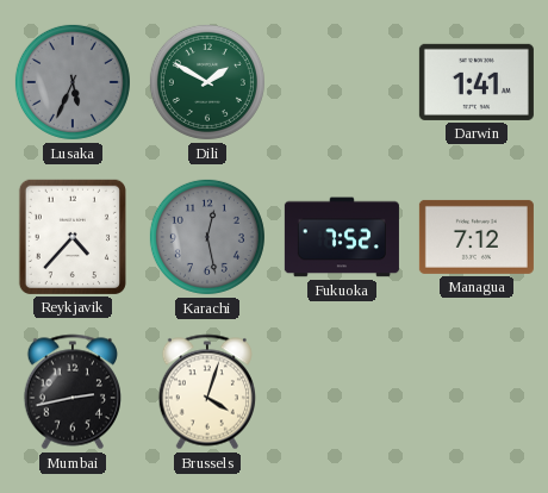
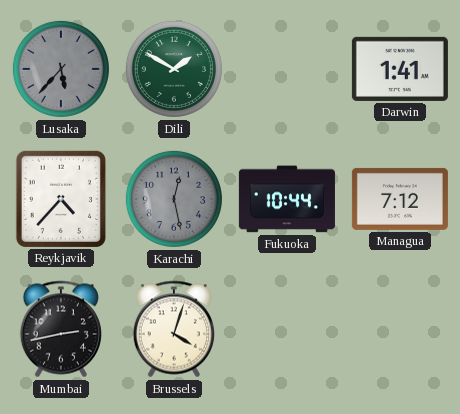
Lusaka: 5:34 -> 5:37
Fukuoka: 7:52 -> 10:44
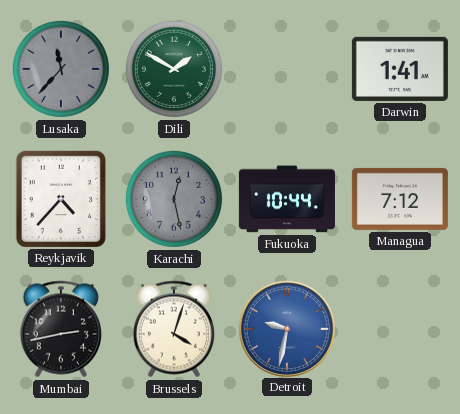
Lusaka: 5:37 -> 11:37
Detroit: none -> 9:32
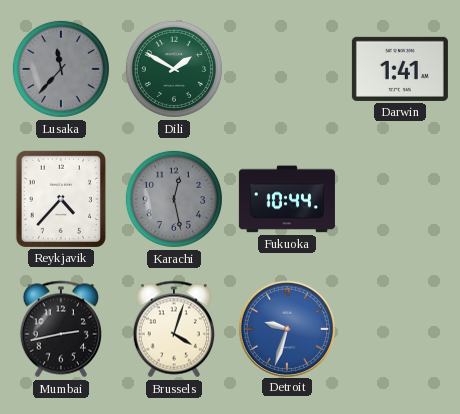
Managua: 7:12 -> none
Detroit: 9:32 -> 9:33
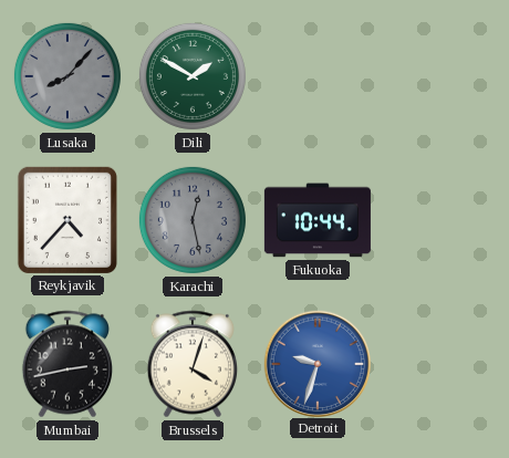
Lusaka: 11:37 -> 8:07
Darwin: 1:41 -> none
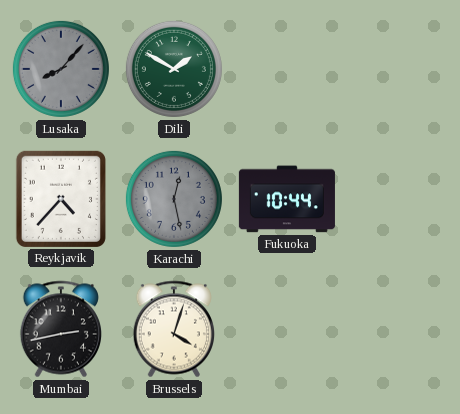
Detroit: 9:33 -> none
